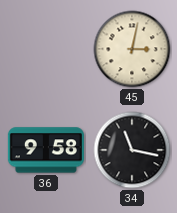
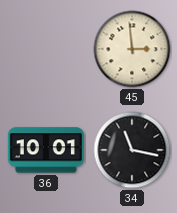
45: 3:02 -> 2:59
36: 9:58 -> 10:01
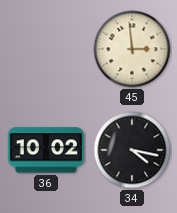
36: 10:01 -> 10:02
34: 11:17 -> 4:17
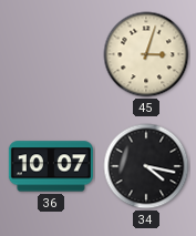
45: 2:59 -> 3:03
36: 10:02 -> 10:07
